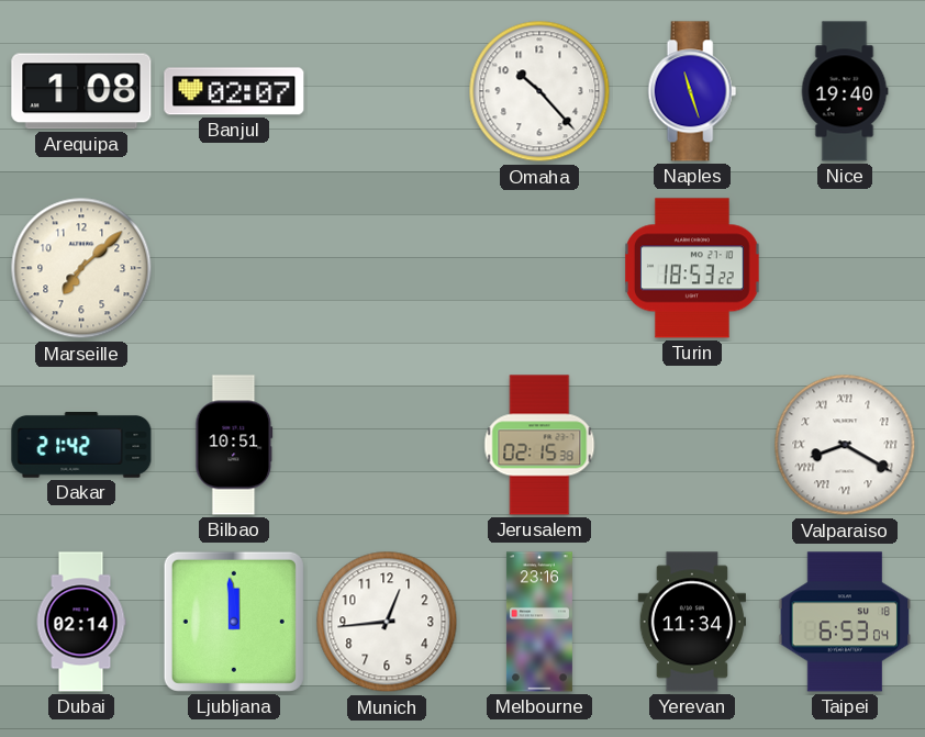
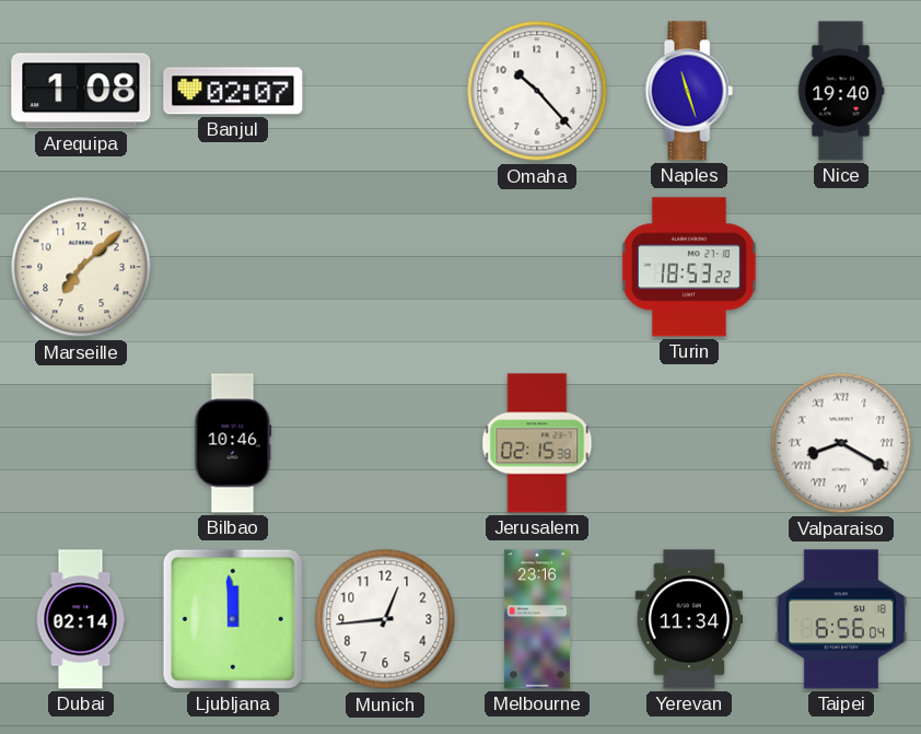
Dakar: 21:42 -> none
Bilbao: 10:51 -> 10:46
Taipei: 6:53 -> 6:56
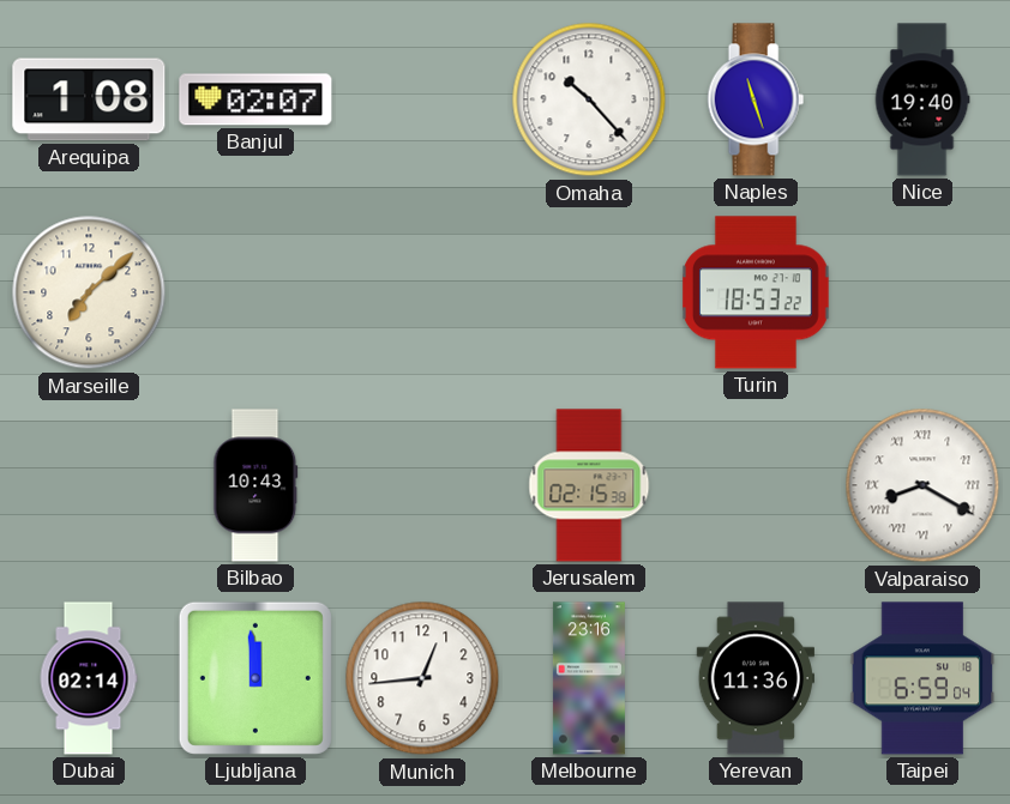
Bilbao: 10:46 -> 10:43
Yerevan: 11:34 -> 11:36
Taipei: 6:56 -> 6:59
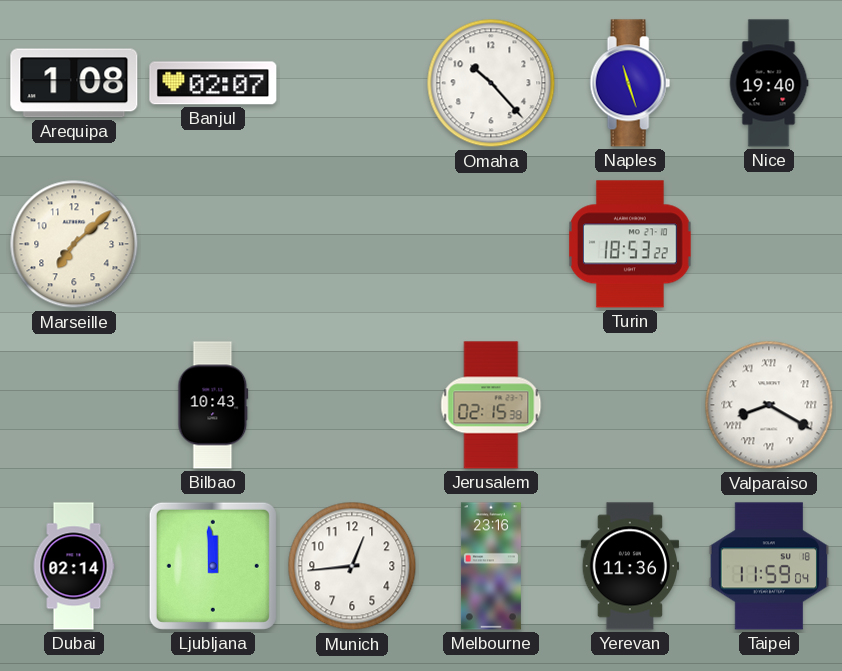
Taipei: 6:59 -> 11:59
